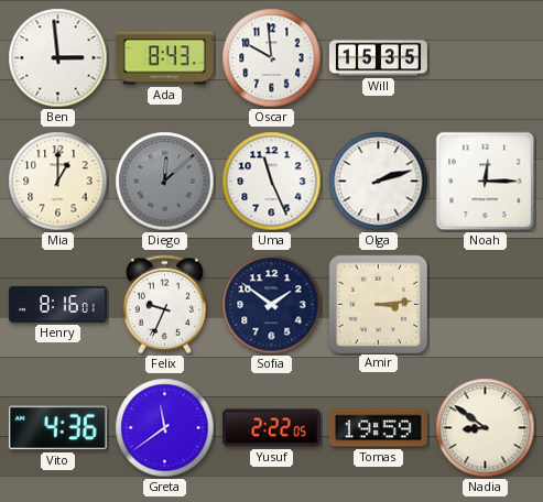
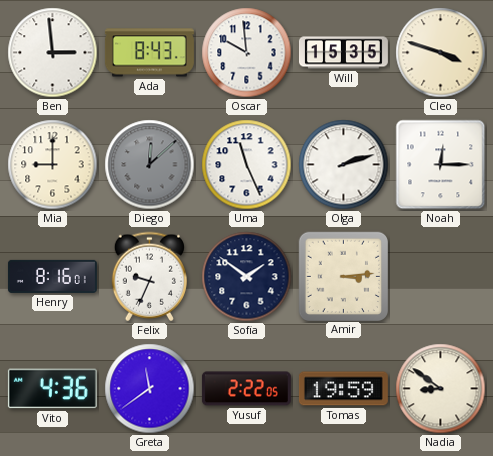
Cleo: none -> 3:48
Mia: 1:00 -> 9:00
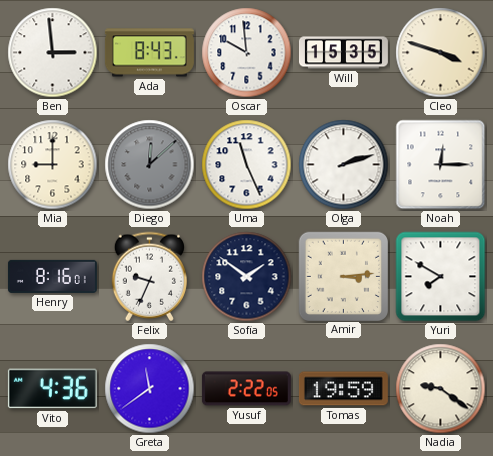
Yuri: none -> 7:50
Nadia: 8:51 -> 9:21
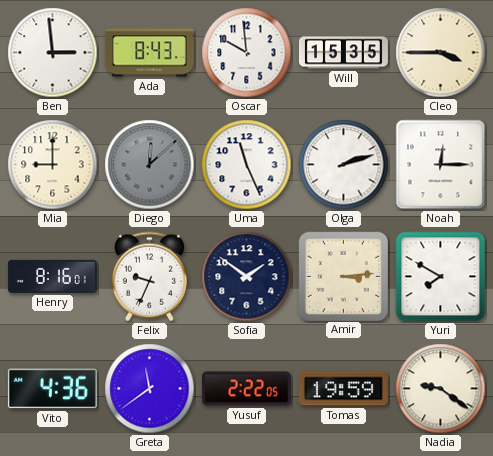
Cleo: 3:48 -> 3:45
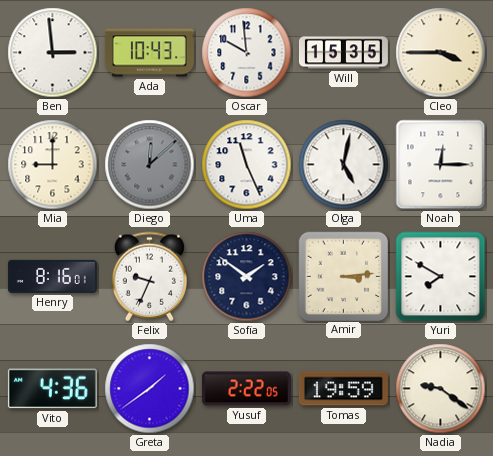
Ada: 8:43 -> 10:43
Olga: 2:12 -> 5:02
Greta: 11:39 -> 1:39
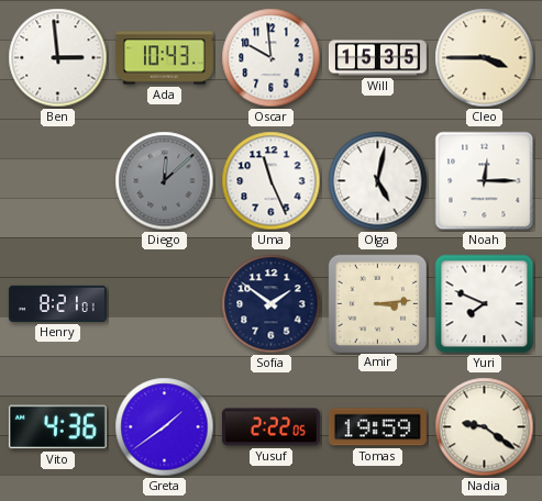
Mia: 9:00 -> none
Henry: 8:16 -> 8:21
Felix: 9:34 -> none
Yuri: 7:50 -> 7:49
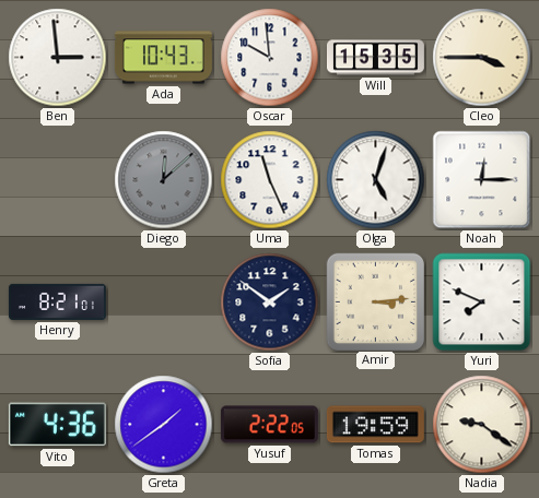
Olga: 5:02 -> 5:03
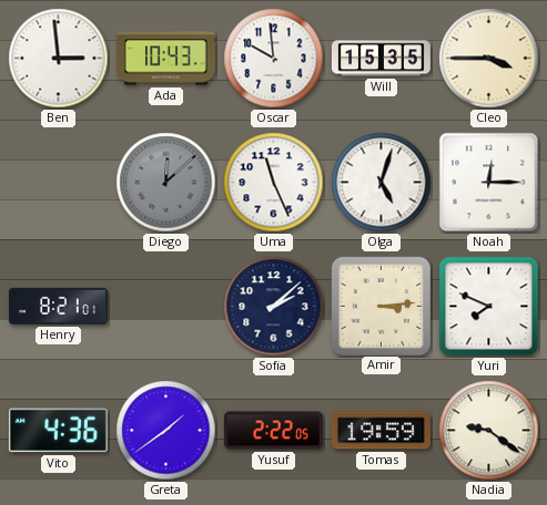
Sofia: 1:51 -> 2:08
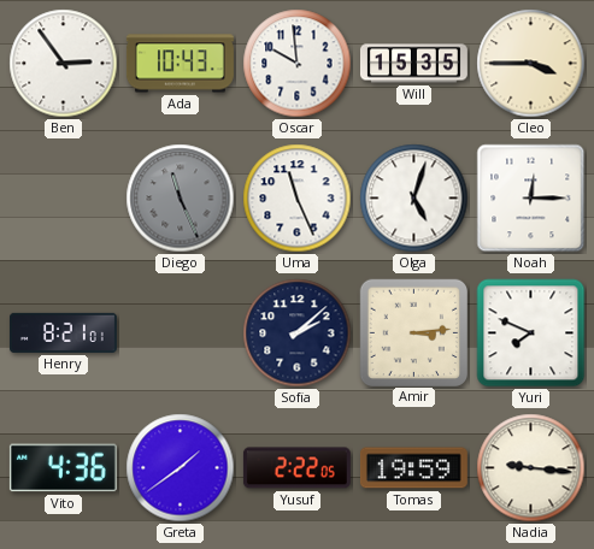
Ben: 2:59 -> 2:54
Diego: 12:08 -> 11:26
Nadia: 9:21 -> 9:16
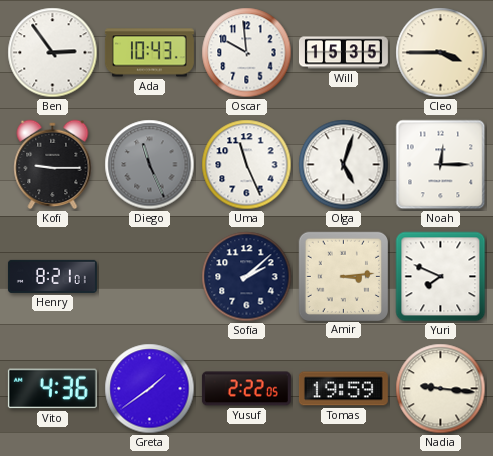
Kofi: none -> 9:15
